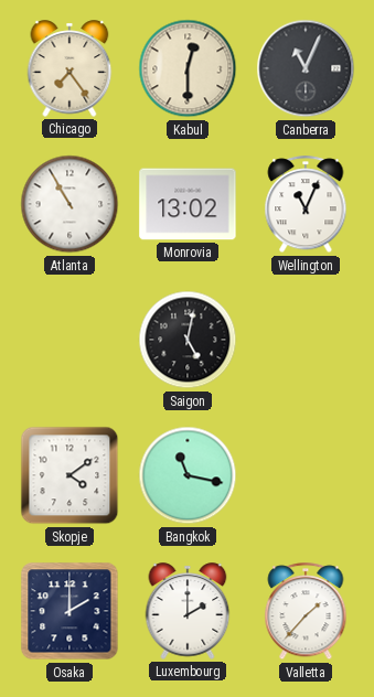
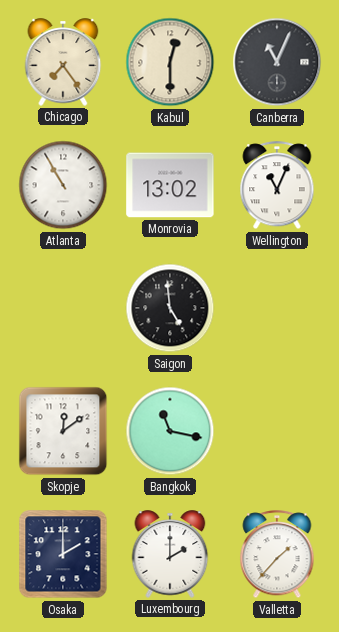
Saigon: 5:02 -> 4:59
Skopje: 4:09 -> 12:09
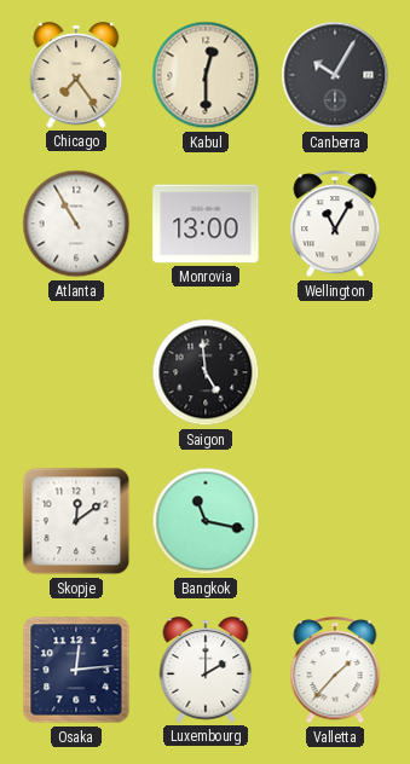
Canberra: 11:04 -> 10:05
Monrovia: 13:02 -> 13:00
Wellington: 11:04 -> 11:05
Osaka: 2:00 -> 12:14
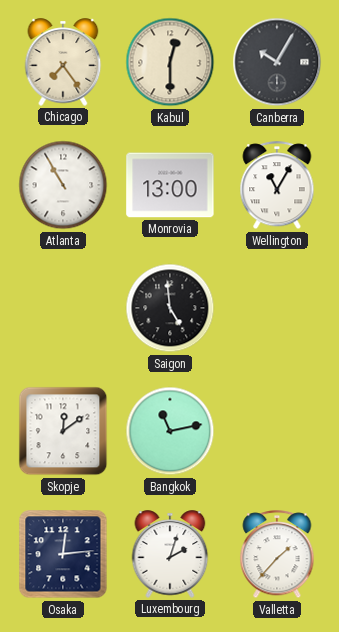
Bangkok: 11:17 -> 11:13
Luxembourg: 2:00 -> 2:03
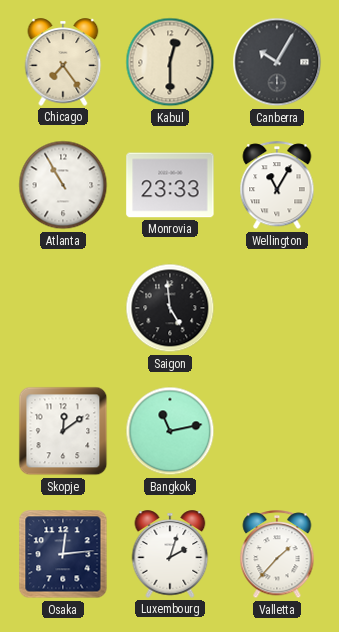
Monrovia: 13:00 -> 23:33
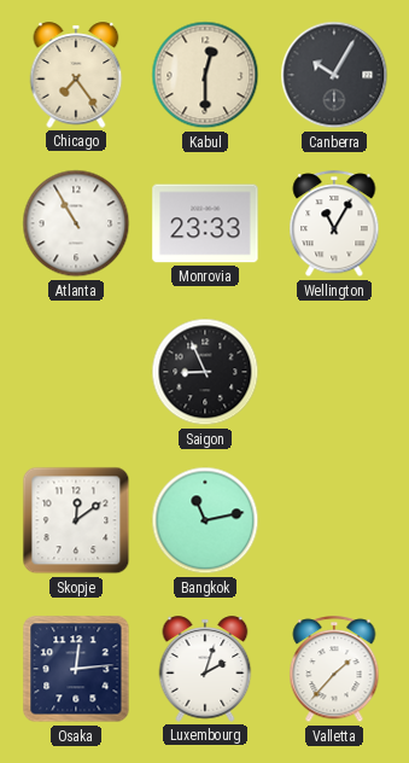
Saigon: 4:59 -> 8:56
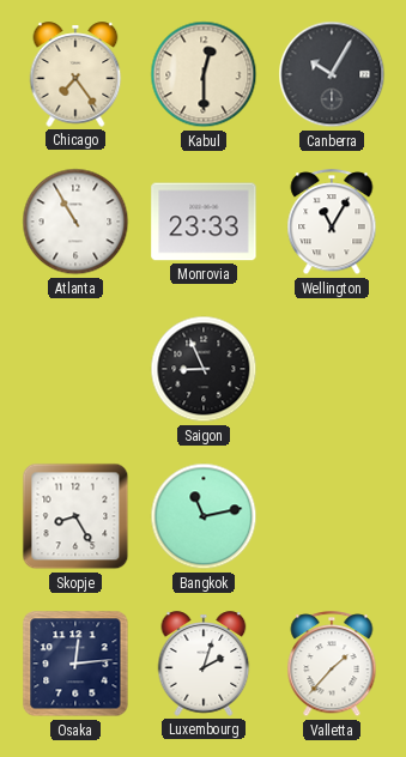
Skopje: 12:09 -> 8:25
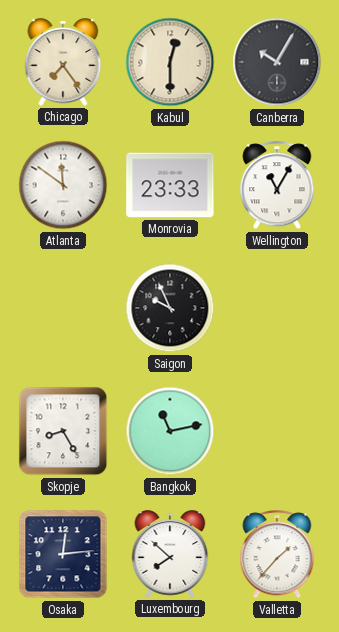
Atlanta: 10:55 -> 11:51
Saigon: 8:56 -> 9:56
Luxembourg: 2:03 -> 7:52
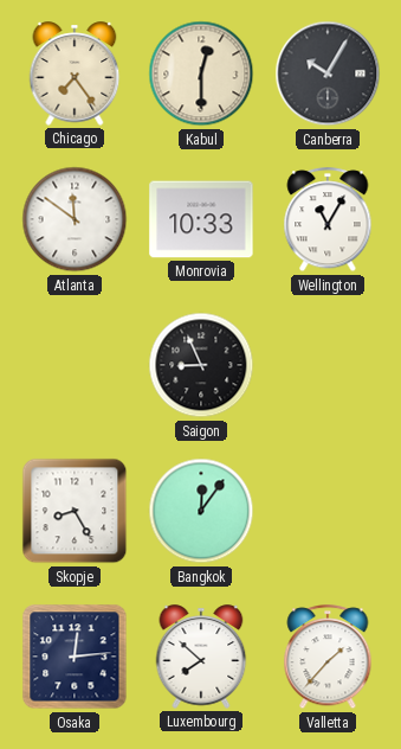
Monrovia: 23:33 -> 10:33
Saigon: 9:56 -> 8:56
Bangkok: 11:13 -> 12:06
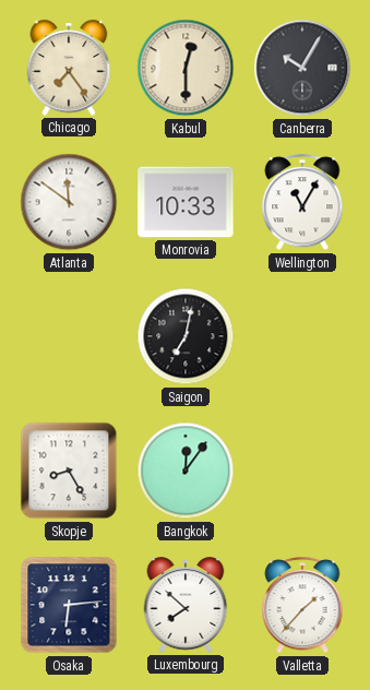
Saigon: 8:56 -> 7:02
Osaka: 12:14 -> 6:14
